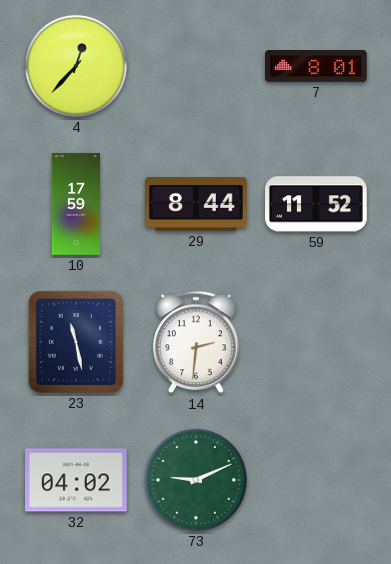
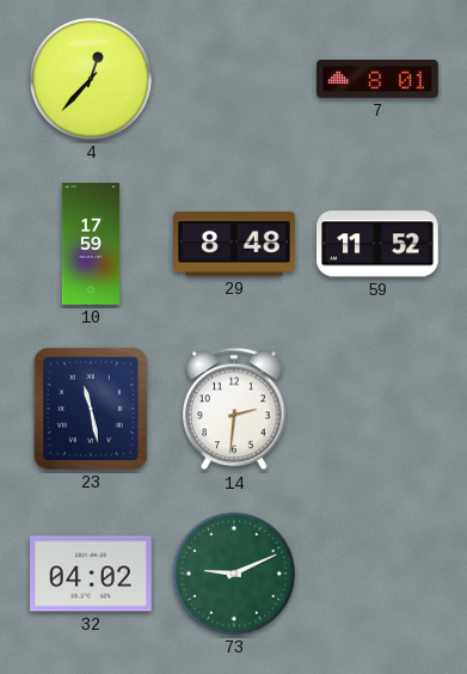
29: 8:44 -> 8:48
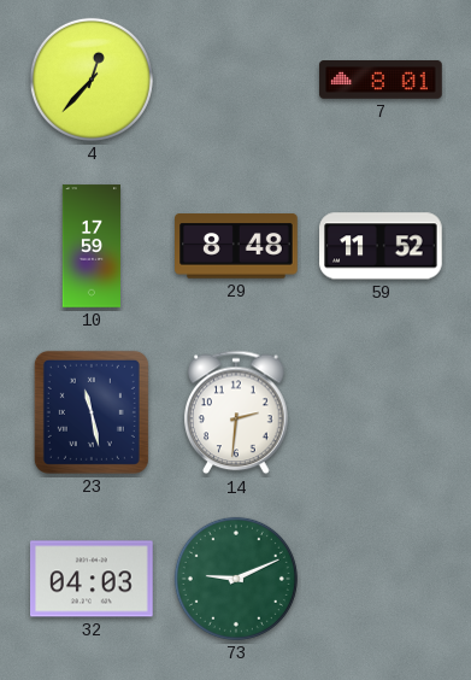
32: 04:02 -> 04:03
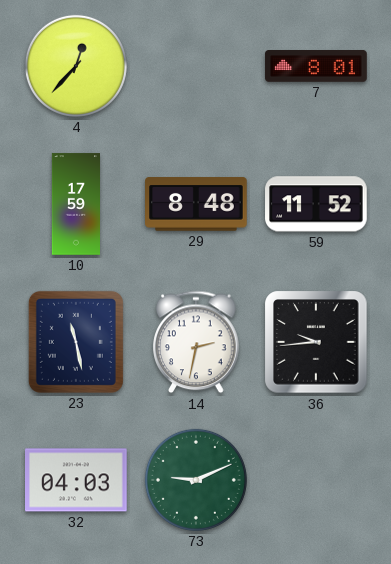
14: 2:31 -> 2:32
36: none -> 9:44
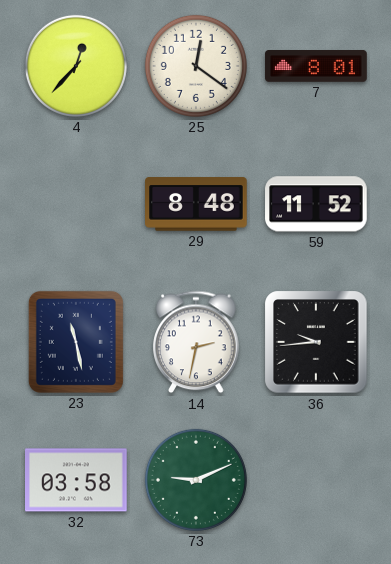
25: none -> 12:21
10: 17:59 -> none
32: 04:03 -> 03:58
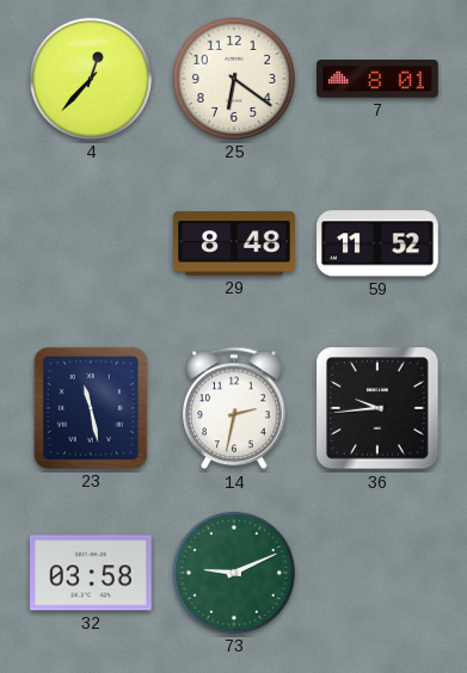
25: 12:21 -> 6:21
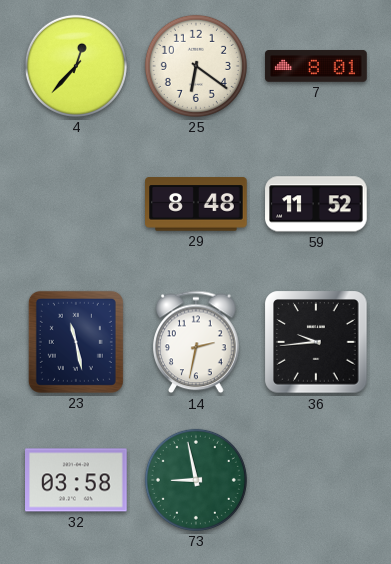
73: 9:11 -> 8:58
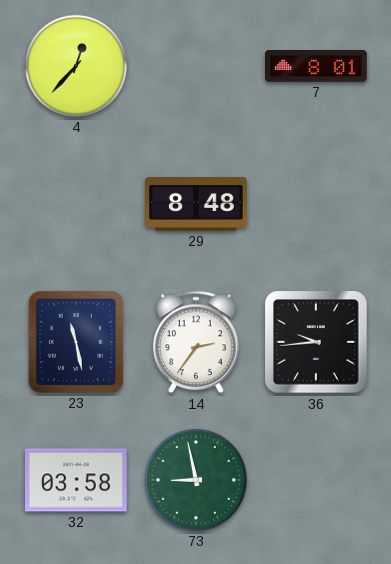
25: 6:21 -> none
59: 11:52 -> none
14: 2:32 -> 2:36
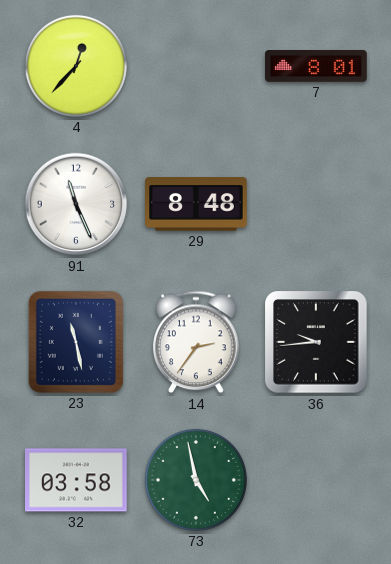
91: none -> 11:26
73: 8:58 -> 4:58
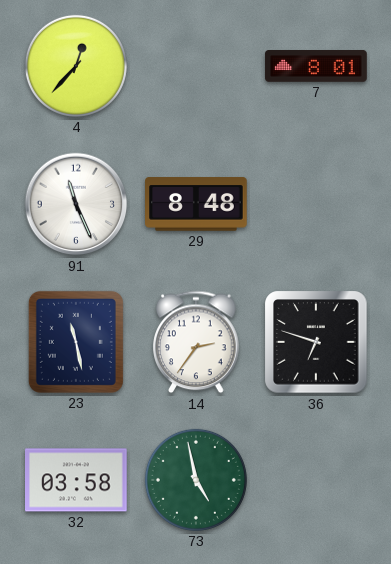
36: 9:44 -> 6:48
